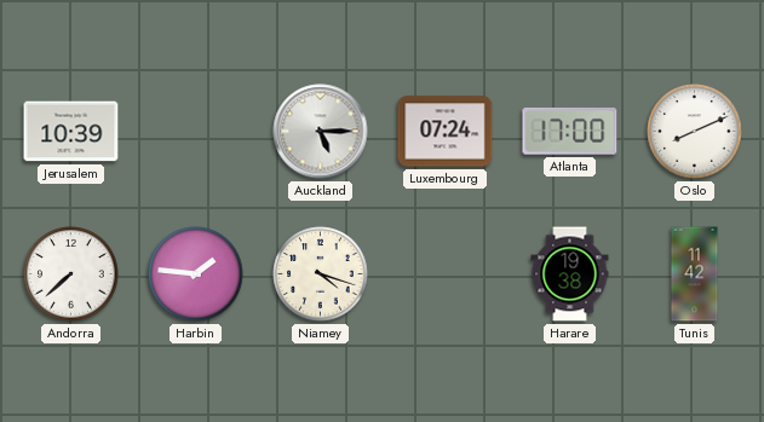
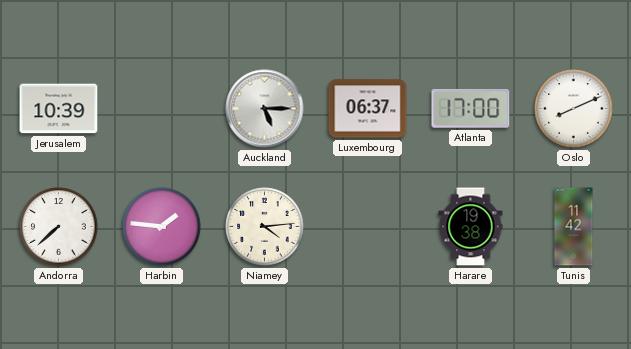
Luxembourg: 07:24 -> 06:37
Niamey: 4:18 -> 4:14
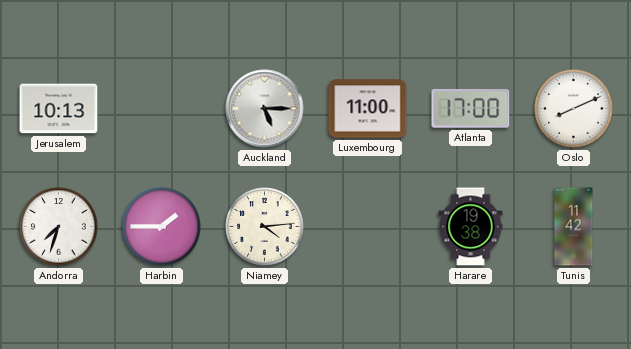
Jerusalem: 10:39 -> 10:13
Luxembourg: 06:37 -> 11:00
Andorra: 7:38 -> 7:33
Harbin: 1:46 -> 1:45
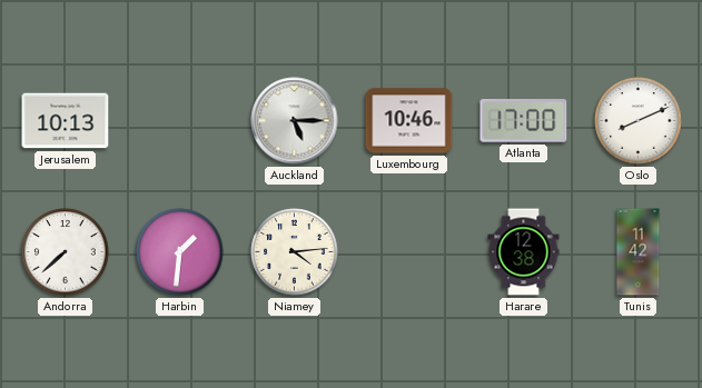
Luxembourg: 11:00 -> 10:46
Andorra: 7:33 -> 7:38
Harbin: 1:45 -> 1:31
Harare: 19:38 -> 12:38
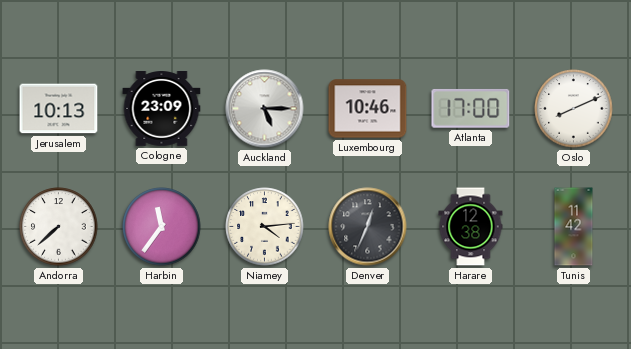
Cologne: none -> 23:09
Harbin: 1:31 -> 11:36
Denver: none -> 12:34
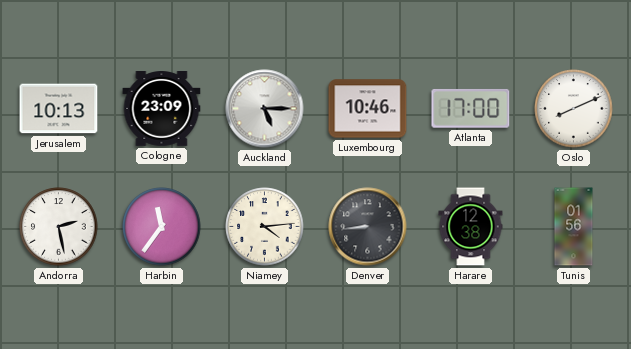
Andorra: 7:38 -> 2:28
Denver: 12:34 -> 8:44
Tunis: 11:42 -> 01:56
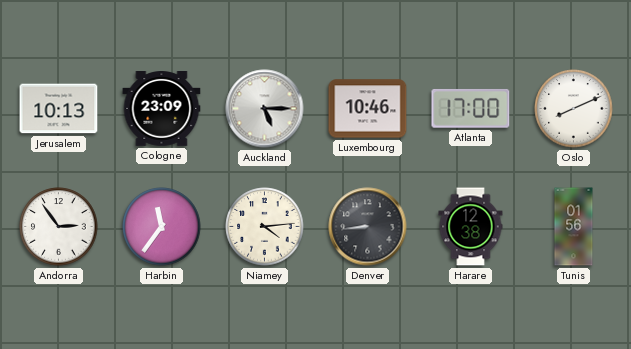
Andorra: 2:28 -> 2:54
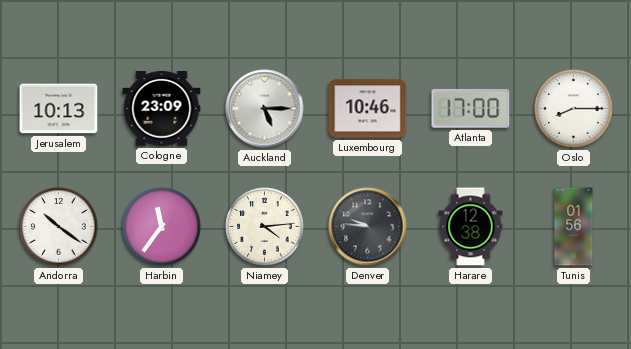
Oslo: 8:11 -> 8:15
Andorra: 2:54 -> 10:21
Denver: 8:44 -> 9:46
